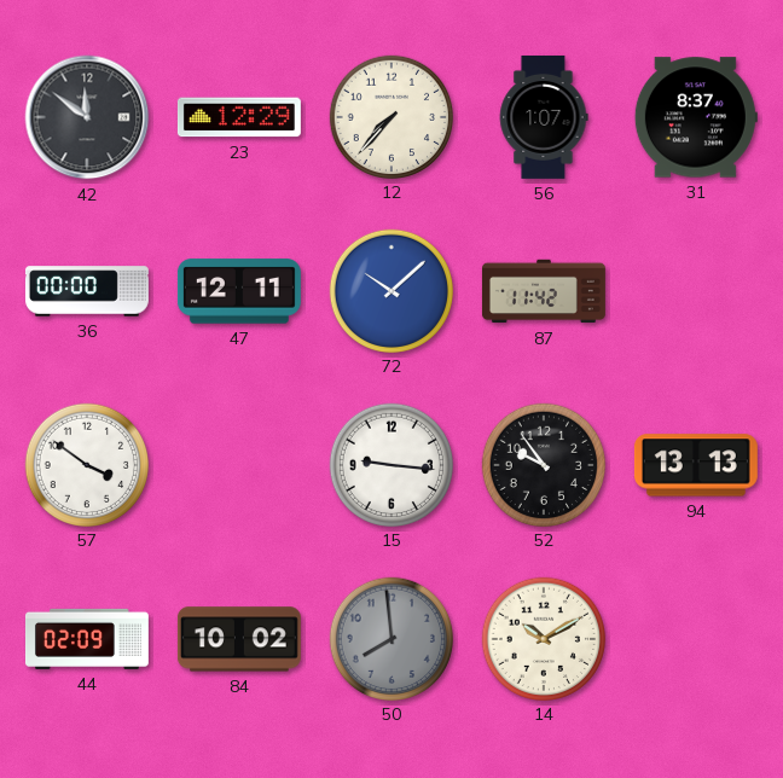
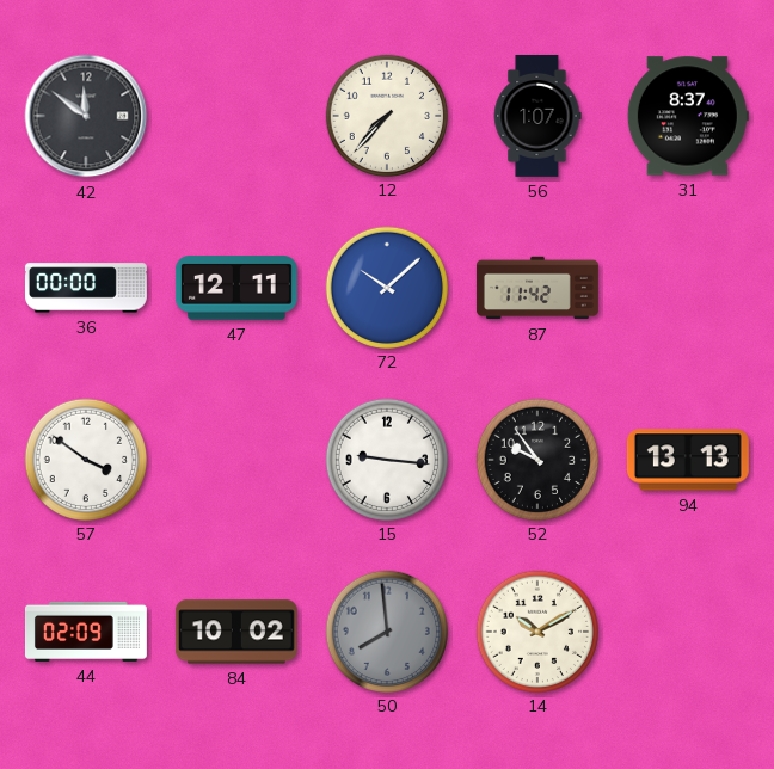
23: 12:29 -> none
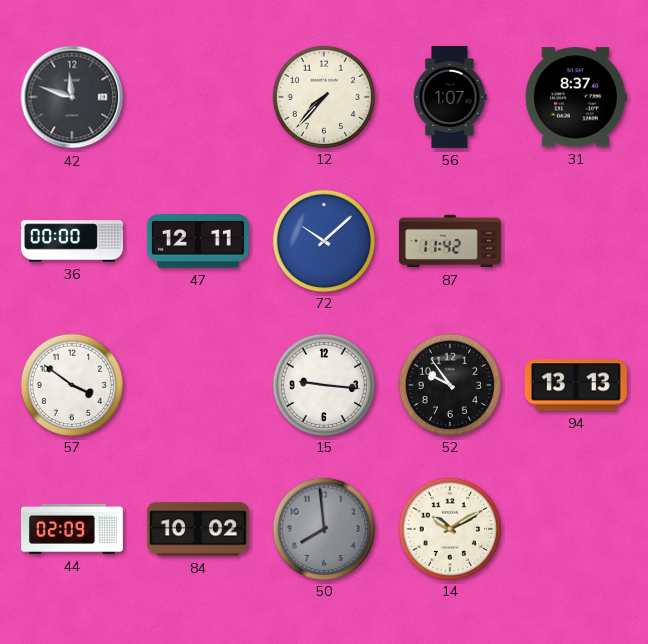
42: 11:51 -> 11:48
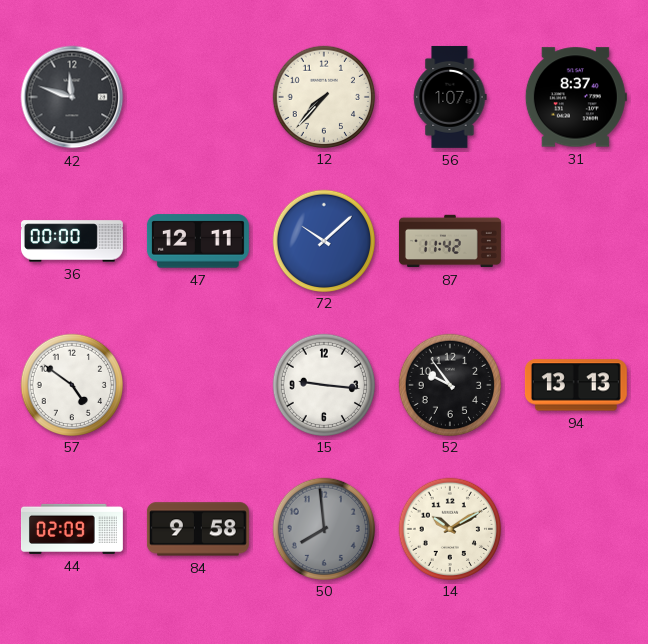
57: 3:51 -> 4:51
84: 10:02 -> 9:58
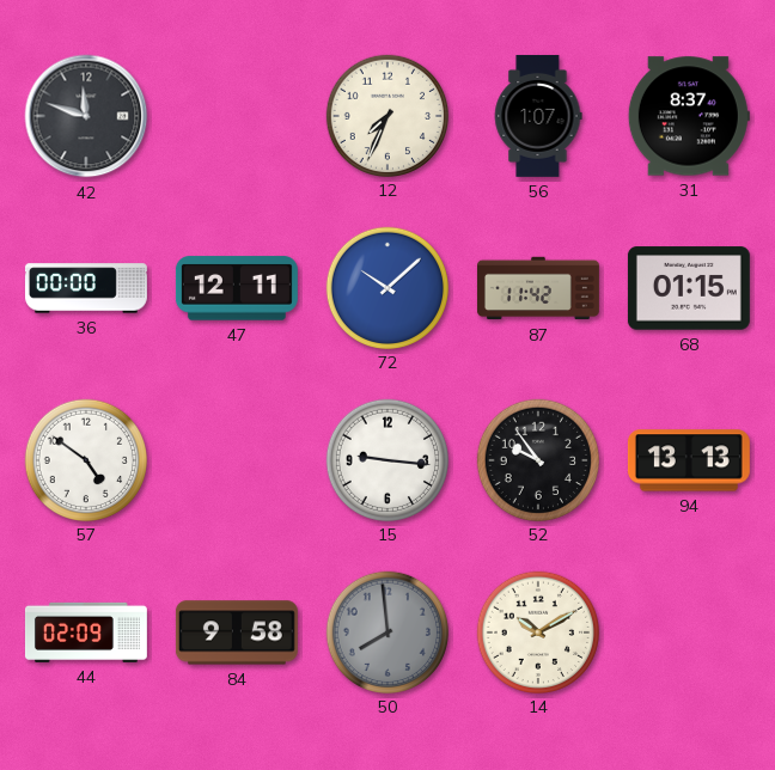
12: 7:37 -> 7:34
68: none -> 01:15
